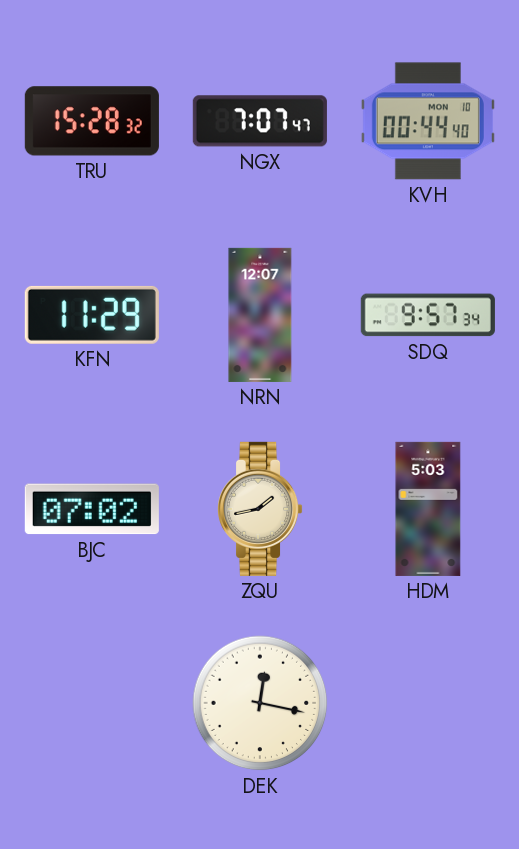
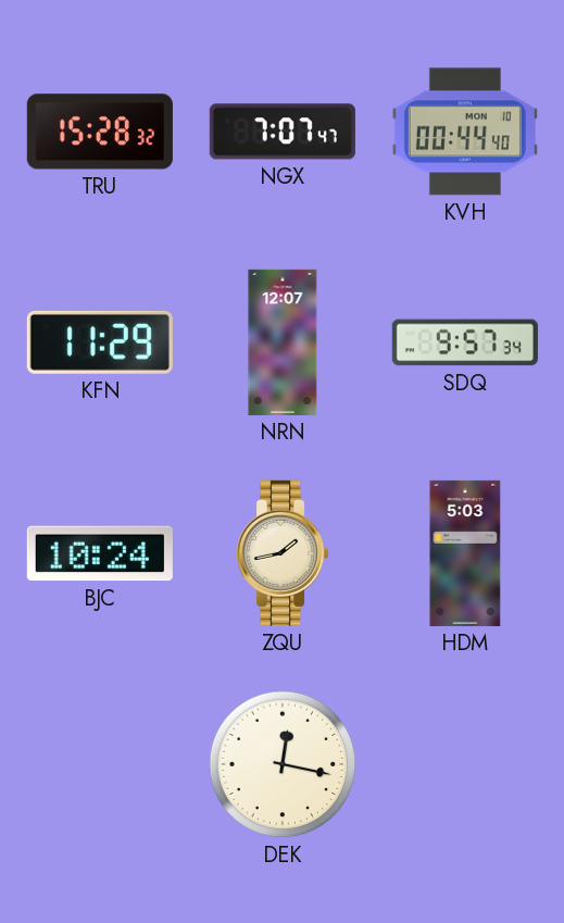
BJC: 07:02 -> 10:24
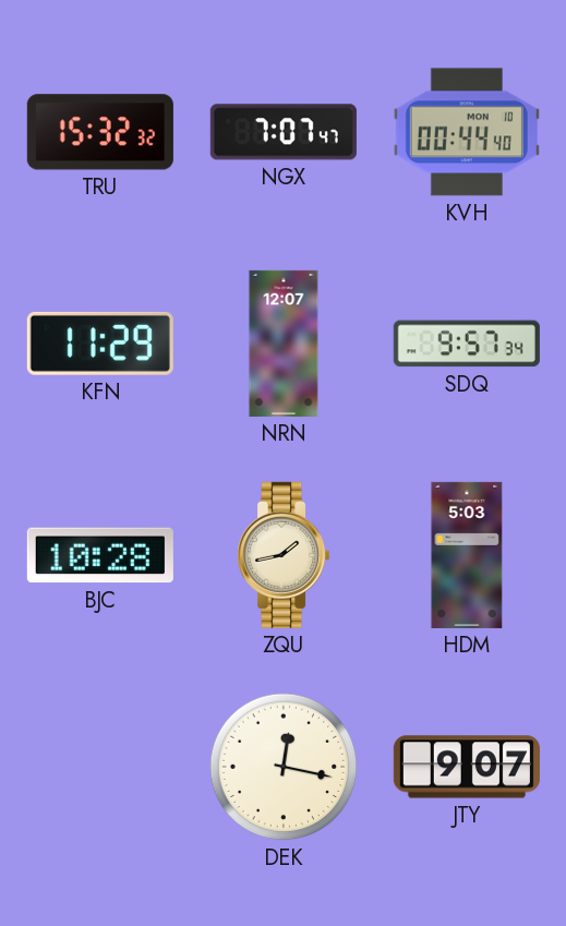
TRU: 15:28 -> 15:32
BJC: 10:24 -> 10:28
JTY: none -> 9:07
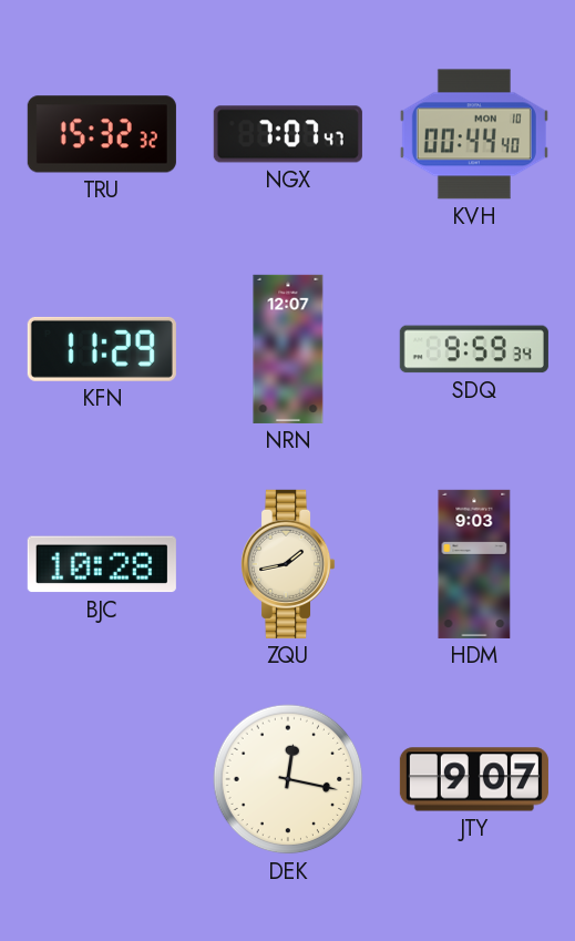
SDQ: 9:57 -> 9:59
HDM: 5:03 -> 9:03
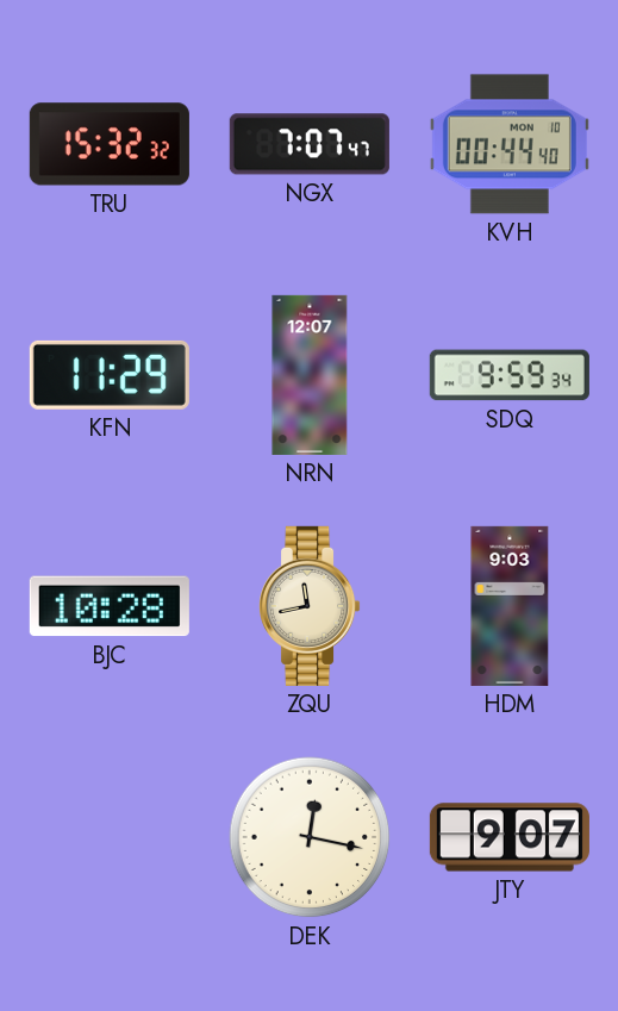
ZQU: 1:43 -> 11:43
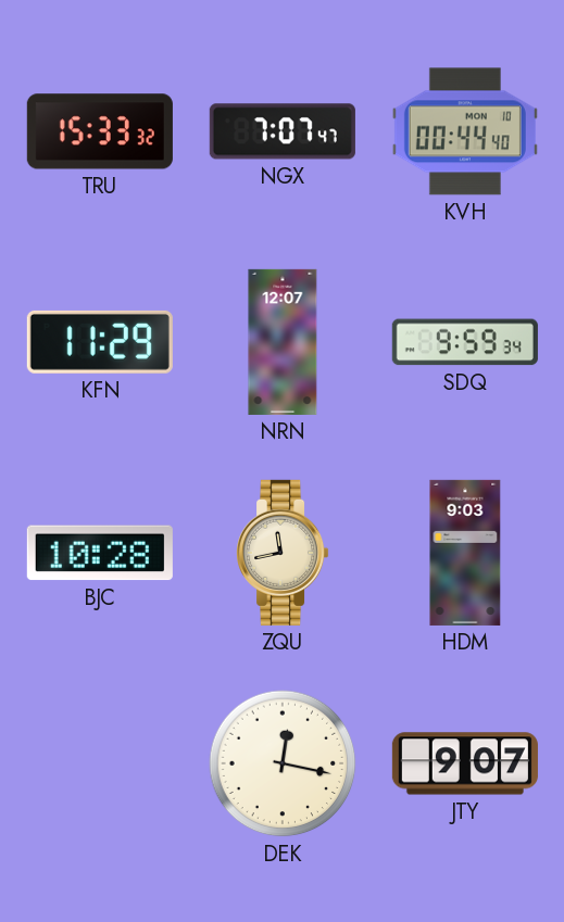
TRU: 15:32 -> 15:33
